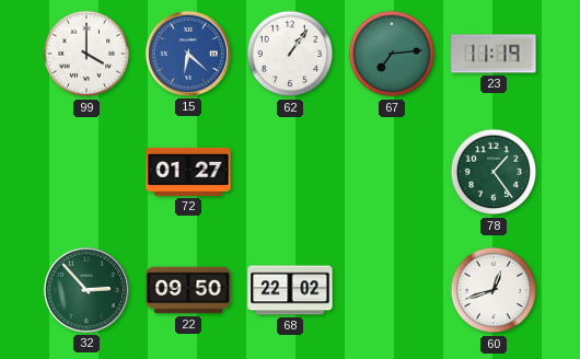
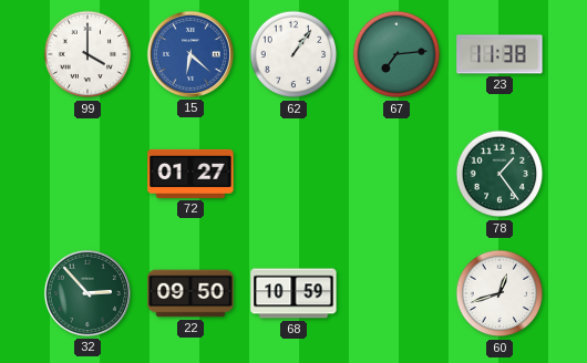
23: 11:19 -> 11:38
68: 22:02 -> 10:59
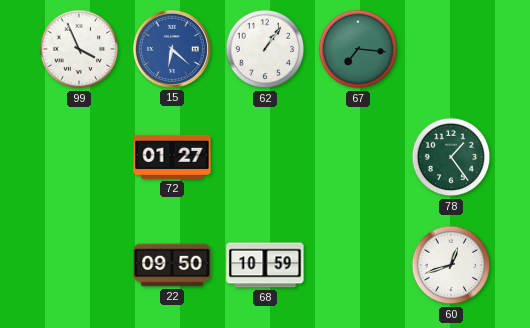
99: 4:00 -> 3:56
67: 7:14 -> 7:16
23: 11:38 -> none
32: 2:53 -> none
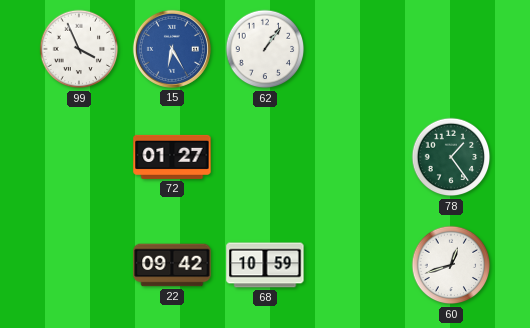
15: 6:22 -> 6:25
67: 7:16 -> none
22: 09:50 -> 09:42
